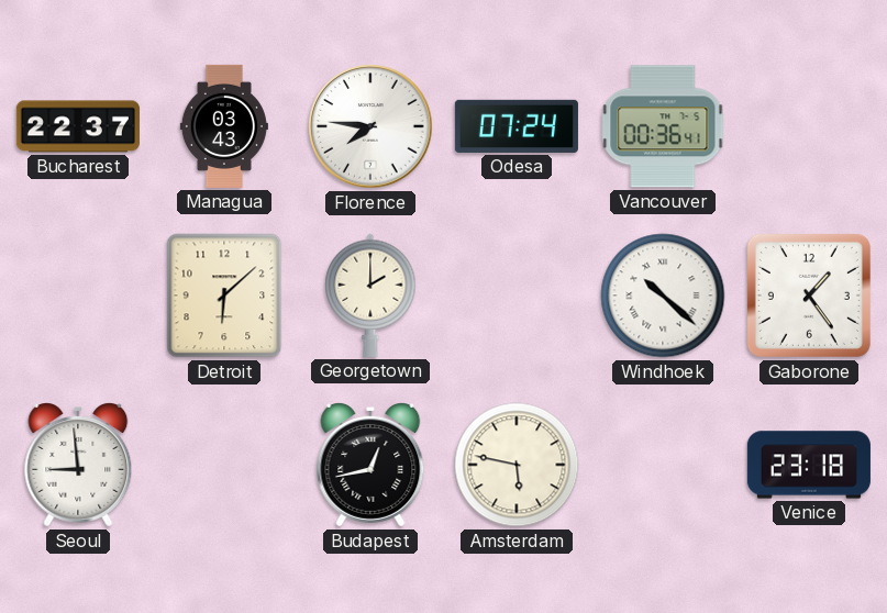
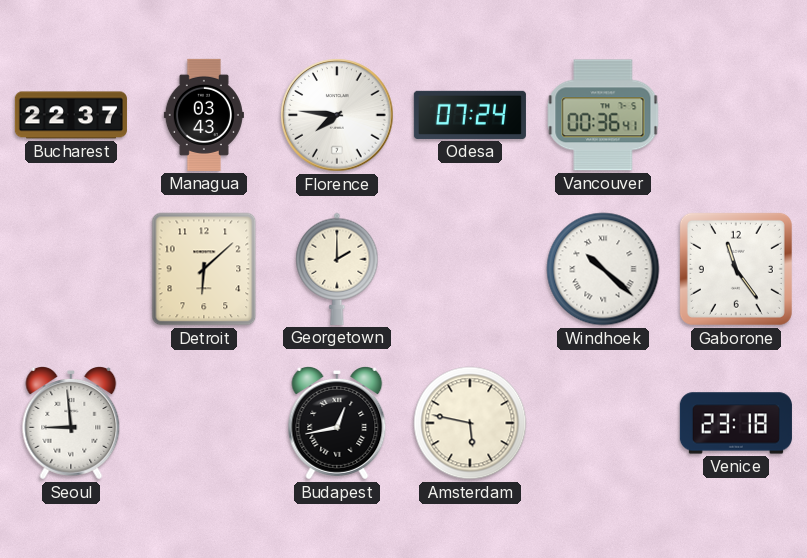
Gaborone: 1:24 -> 11:24
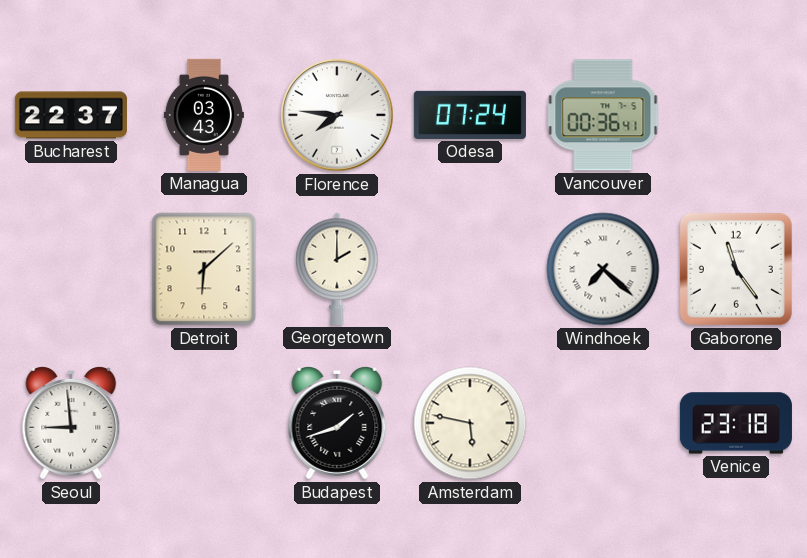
Windhoek: 10:22 -> 7:22
Budapest: 12:43 -> 1:42
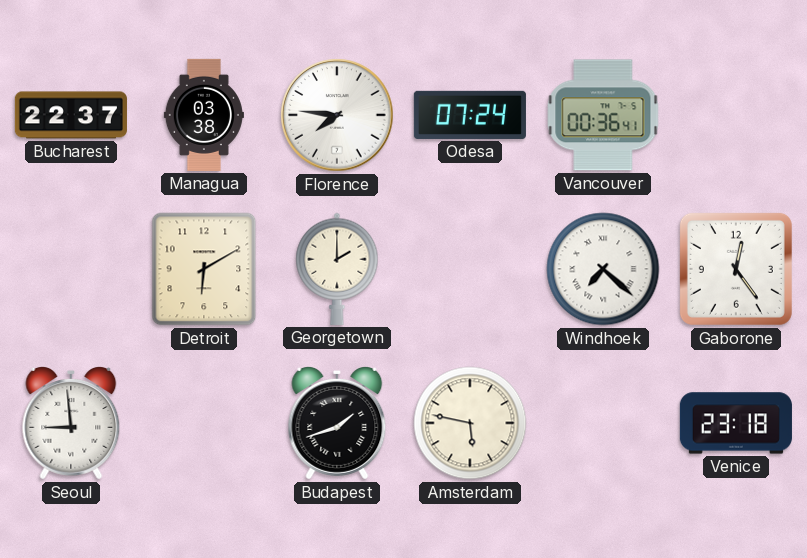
Managua: 03:43 -> 03:38
Detroit: 6:08 -> 6:10
Gaborone: 11:24 -> 12:24
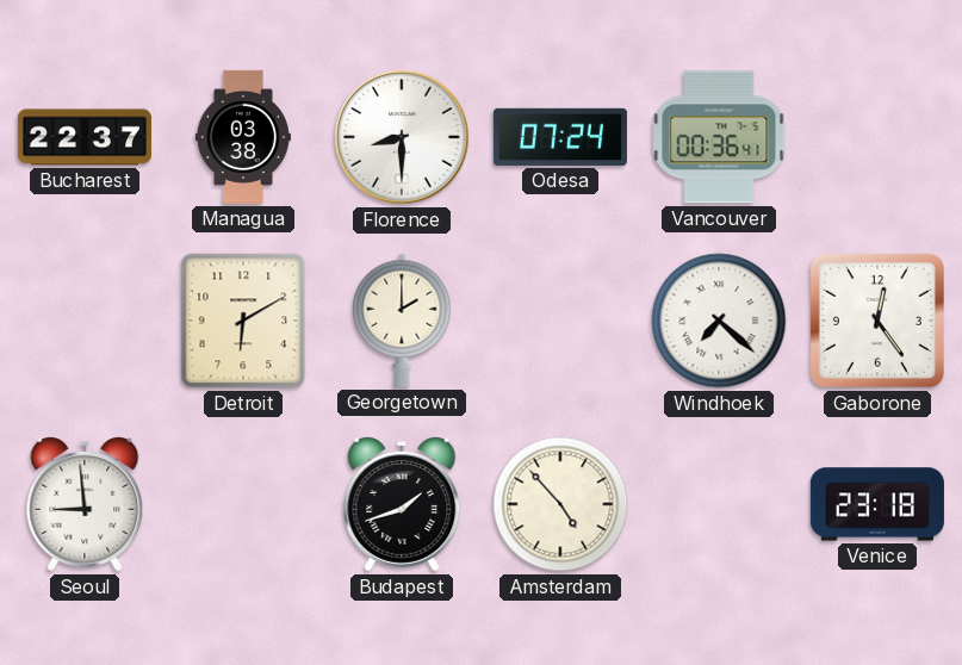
Florence: 7:46 -> 8:30
Amsterdam: 5:47 -> 4:53
